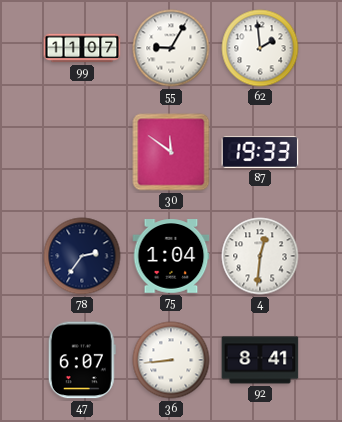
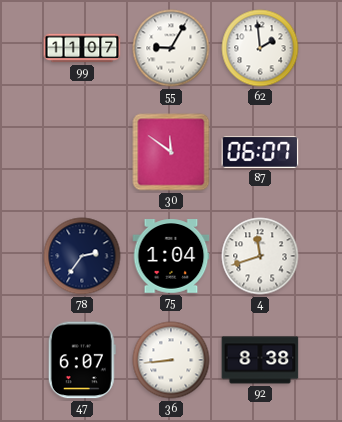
87: 19:33 -> 06:07
4: 12:31 -> 11:42
92: 8:41 -> 8:38
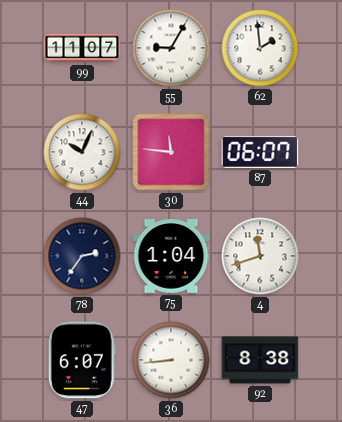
44: none -> 10:04
30: 11:51 -> 11:46
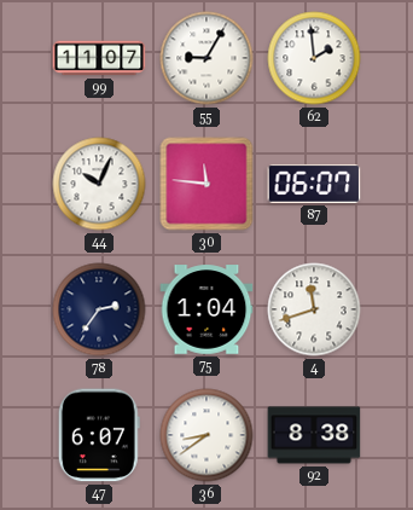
36: 8:44 -> 8:39
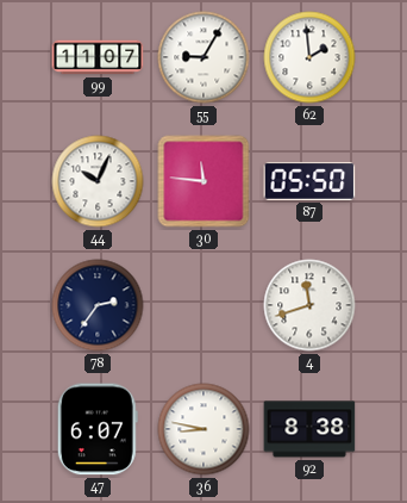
87: 06:07 -> 05:50
75: 1:04 -> none
36: 8:39 -> 8:47
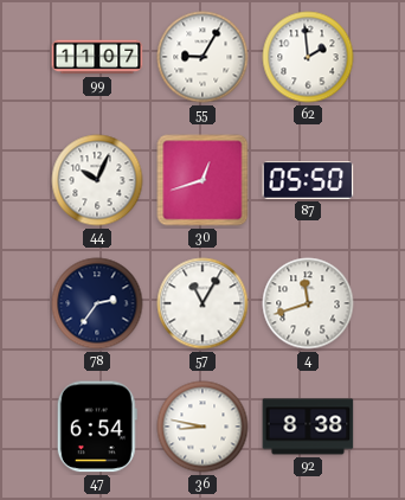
30: 11:46 -> 12:42
57: none -> 11:05
47: 6:07 -> 6:54
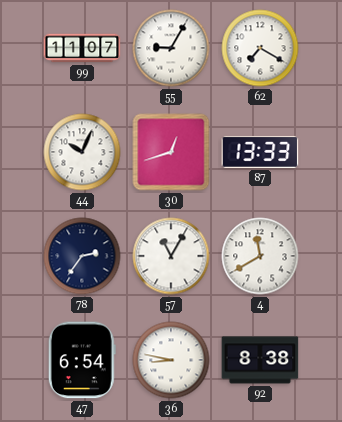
62: 1:59 -> 7:20
87: 05:50 -> 13:33
4: 11:42 -> 11:40
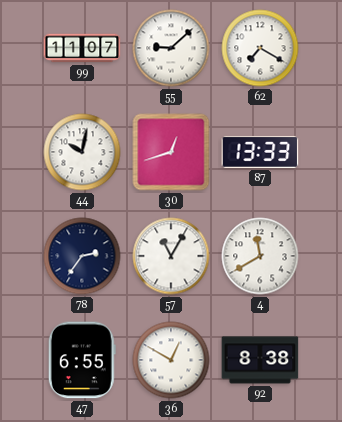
55: 9:05 -> 9:08
44: 10:04 -> 10:02
47: 6:54 -> 6:55
36: 8:47 -> 12:50
